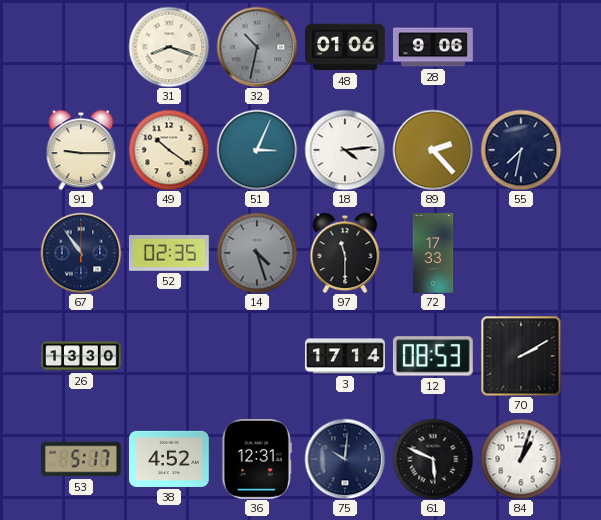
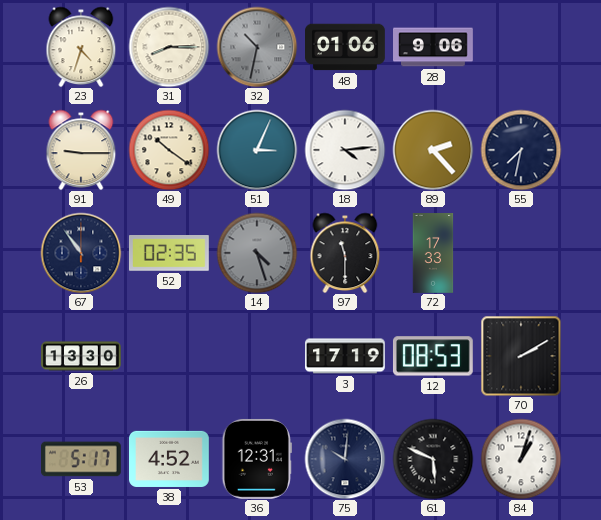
23: none -> 4:33
31: 8:18 -> 8:15
3: 17:14 -> 17:19
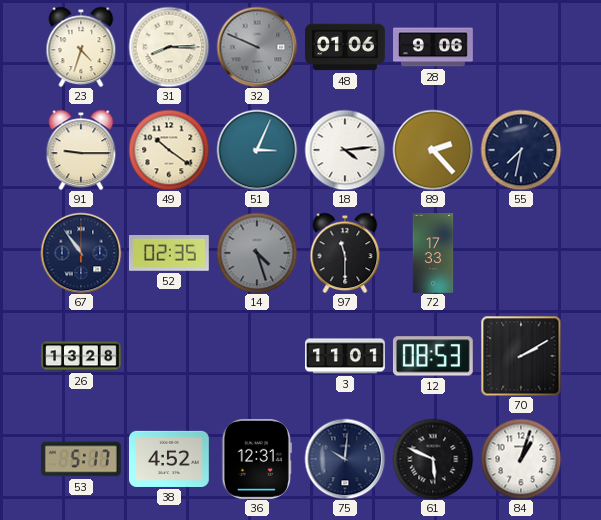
32: 10:32 -> 9:49
26: 13:30 -> 13:28
3: 17:19 -> 11:01
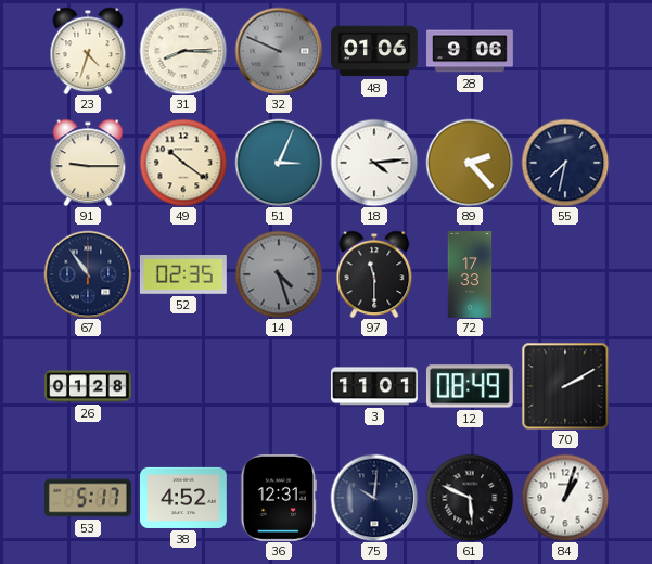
26: 13:28 -> 01:28
12: 08:53 -> 08:49
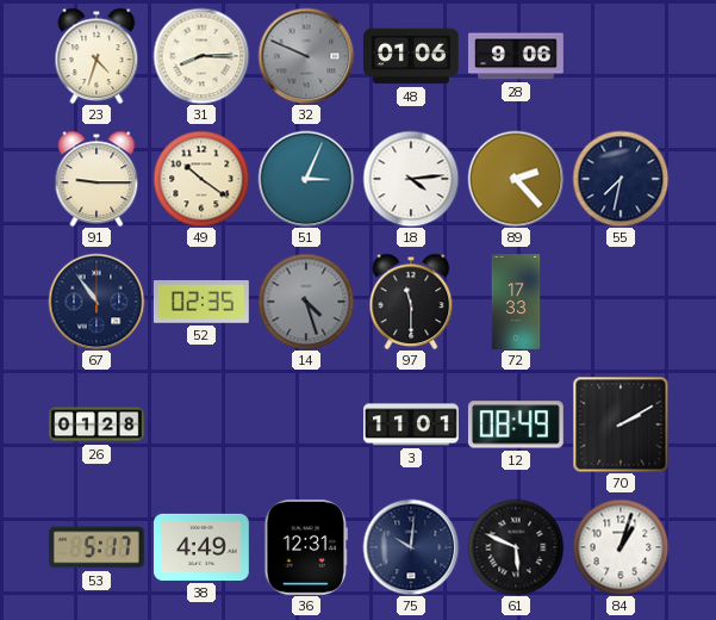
38: 4:52 -> 4:49
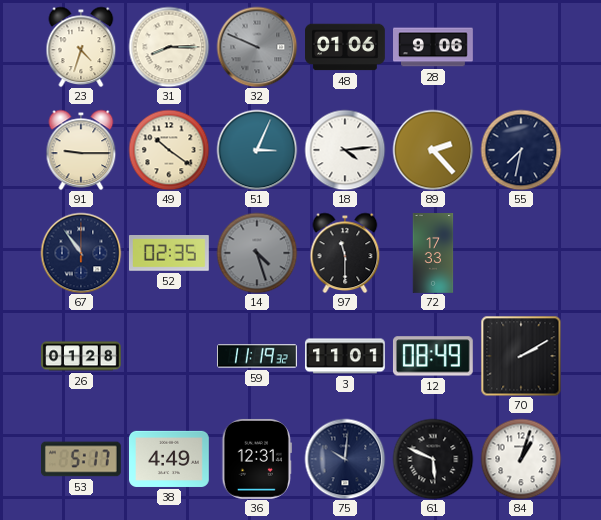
59: none -> 11:19
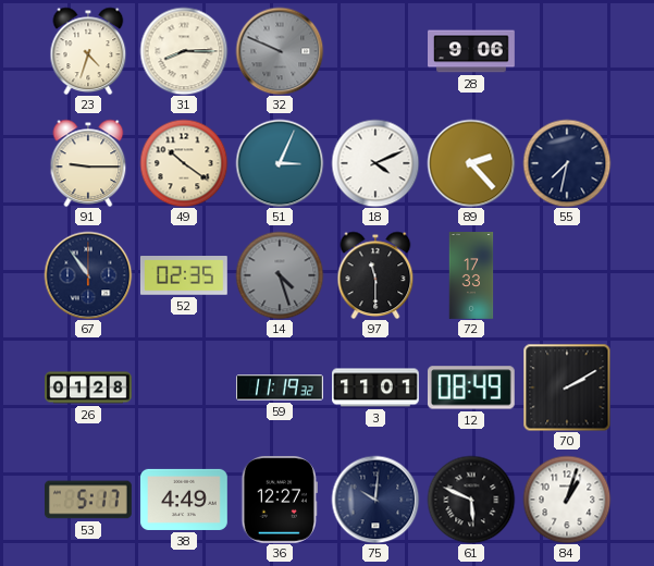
48: 01:06 -> none
18: 4:14 -> 4:11
36: 12:31 -> 12:27
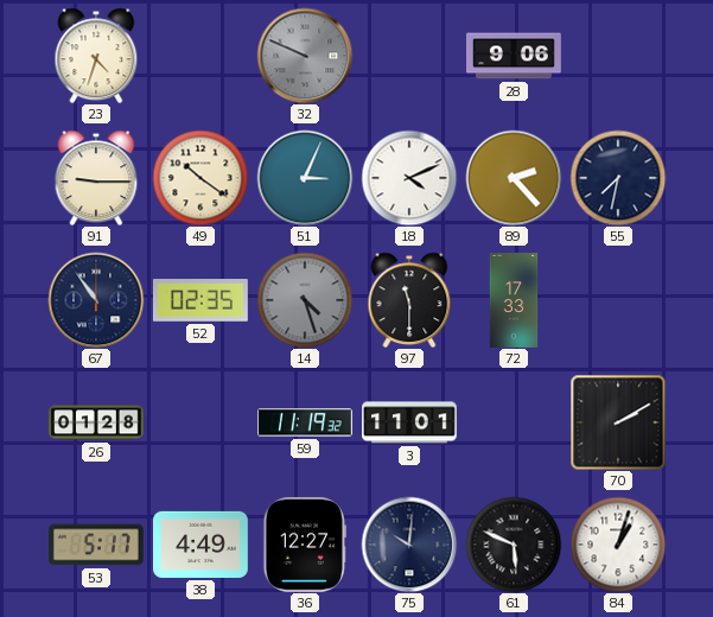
31: 8:15 -> none
12: 08:49 -> none
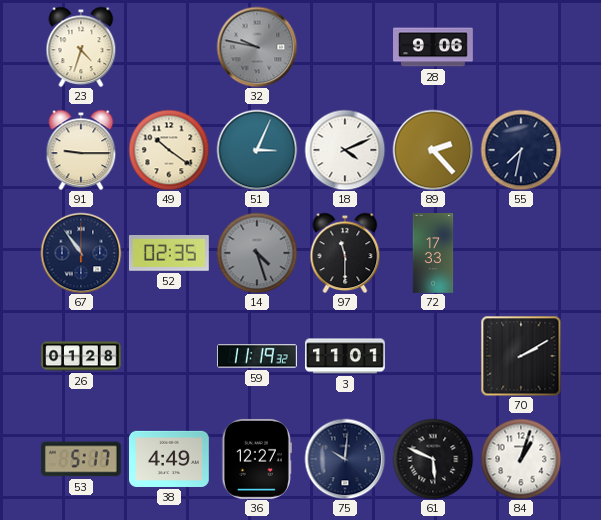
32: 9:49 -> 9:47
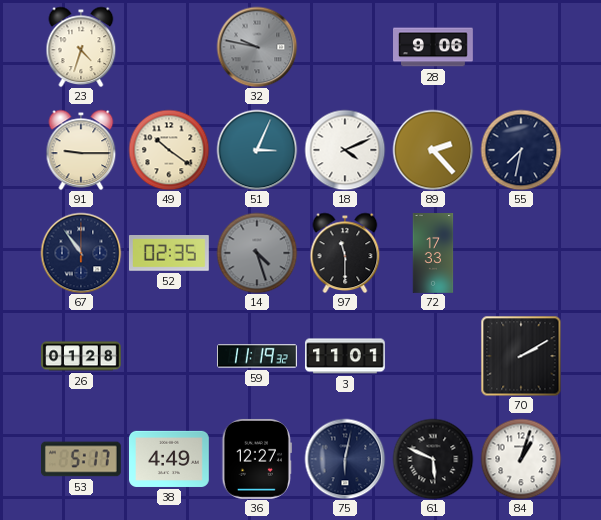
75: 10:01 -> 6:02
